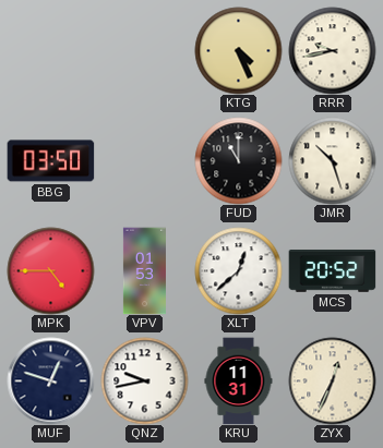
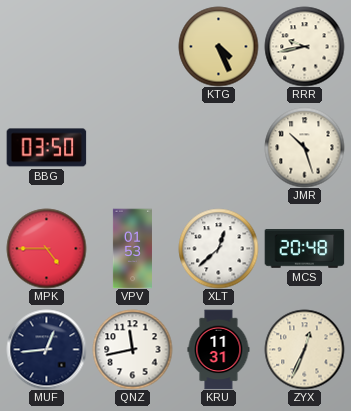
FUD: 11:00 -> none
MCS: 20:52 -> 20:48
MUF: 12:48 -> 12:44
QNZ: 9:43 -> 11:43
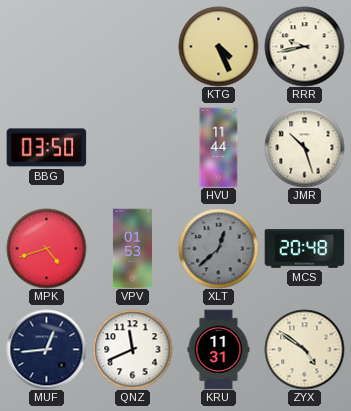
HVU: none -> 11:44
MPK: 4:45 -> 4:42
XLT dial: white -> grey
QNZ: 11:43 -> 11:41
ZYX: 12:34 -> 4:51
